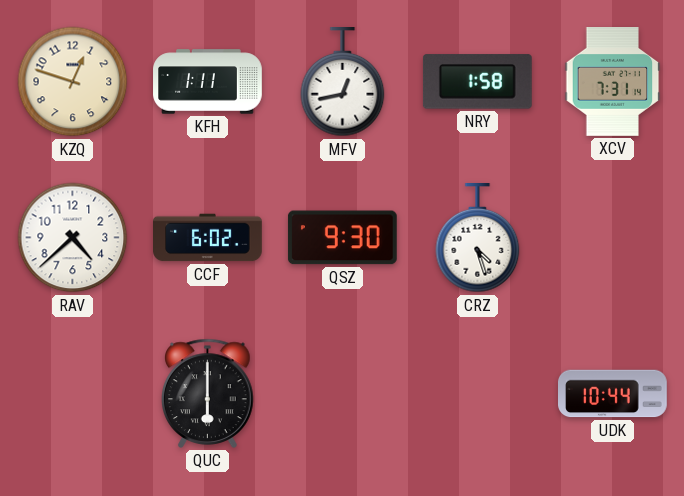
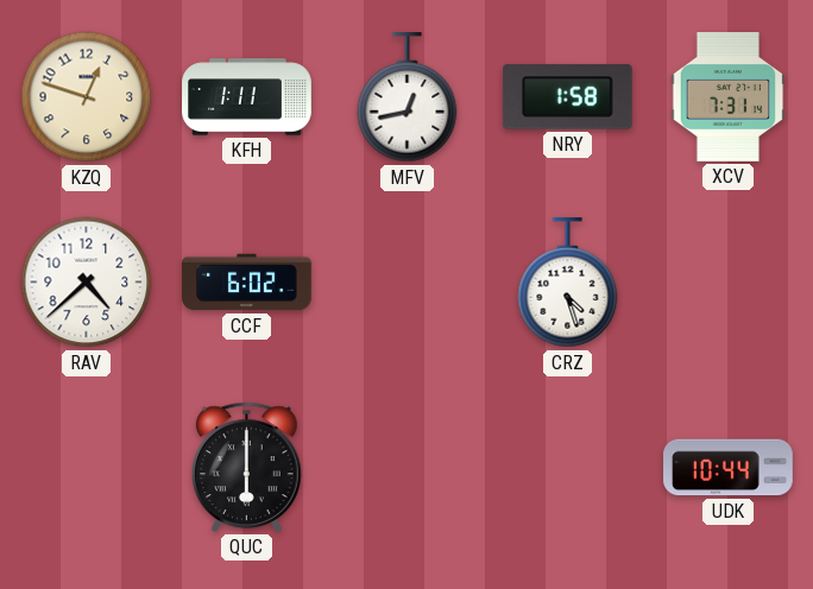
QSZ: 9:30 -> none
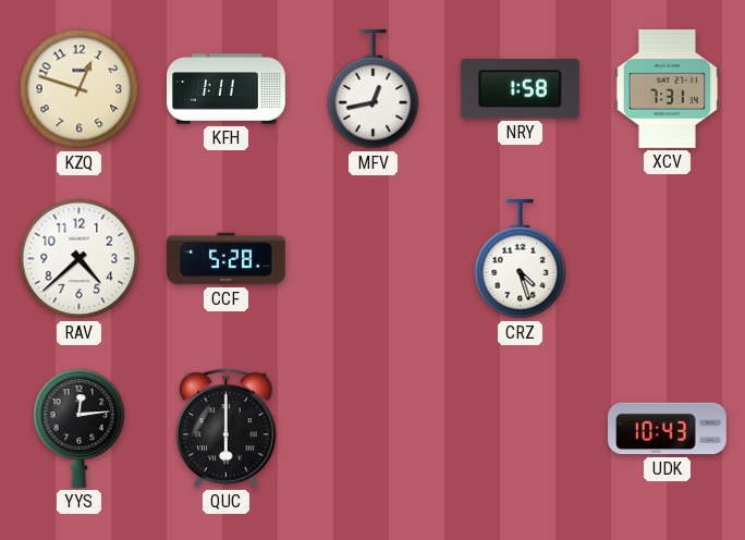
CCF: 6:02 -> 5:28
YYS: none -> 12:14
UDK: 10:44 -> 10:43
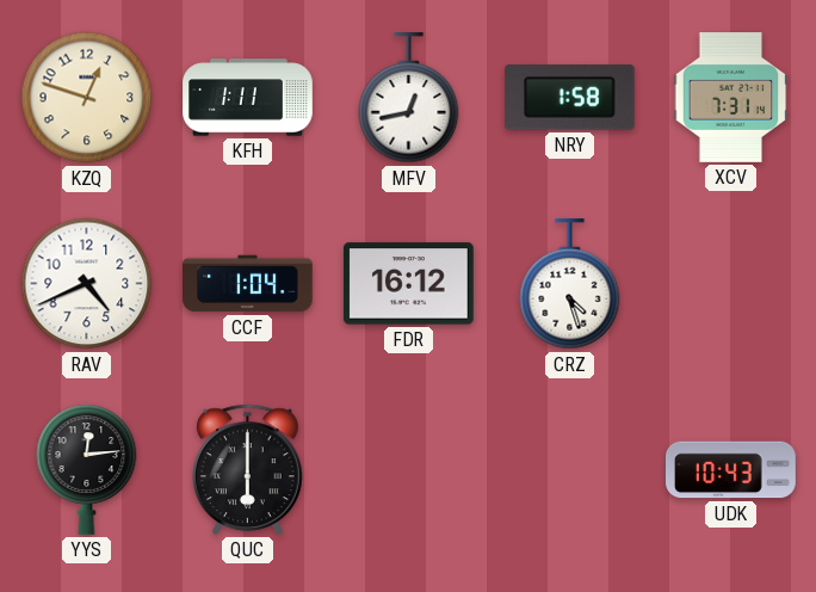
RAV: 4:38 -> 4:41
CCF: 5:28 -> 1:04
FDR: none -> 16:12
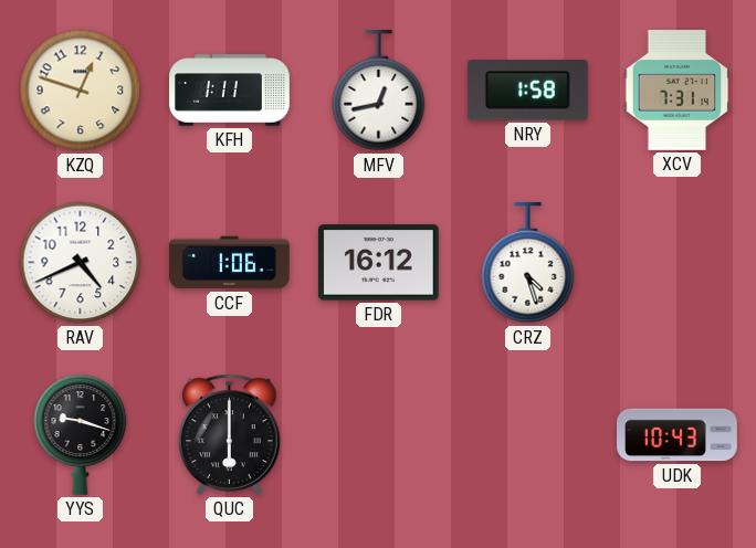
CCF: 1:04 -> 1:06
YYS: 12:14 -> 9:18
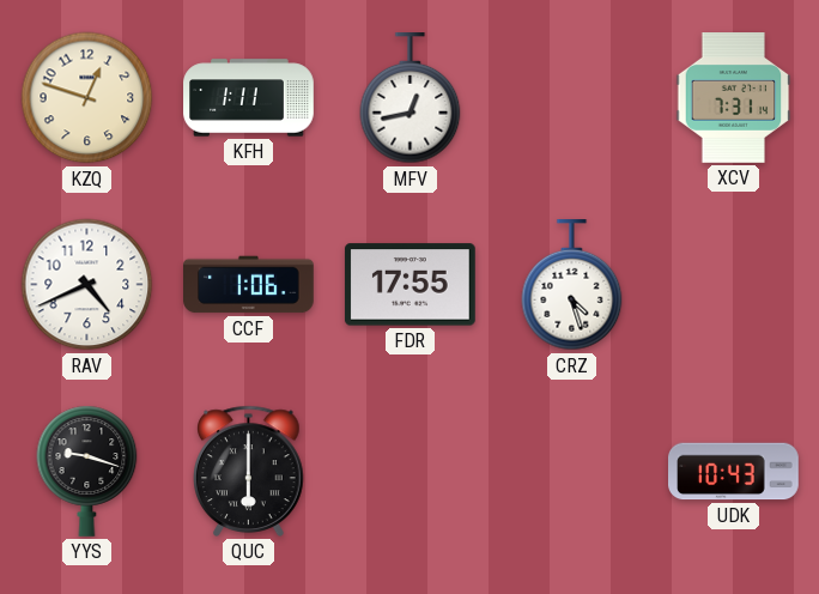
NRY: 1:58 -> none
FDR: 16:12 -> 17:55
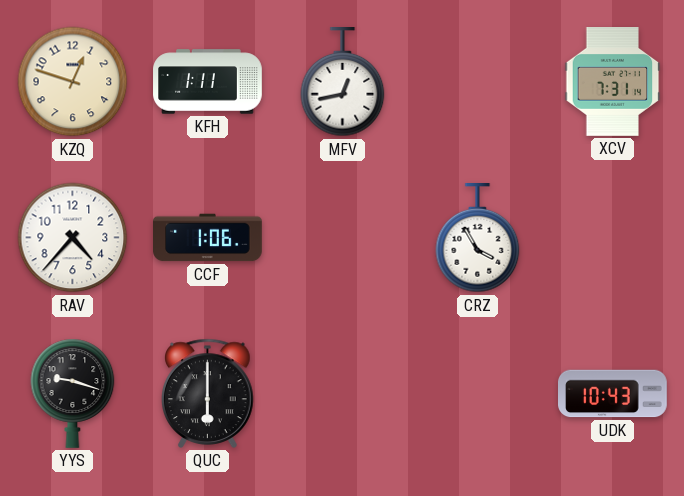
RAV: 4:41 -> 4:37
FDR: 17:55 -> none
CRZ: 4:27 -> 3:55
